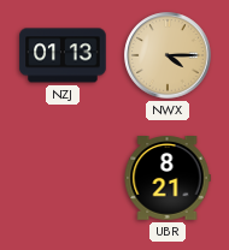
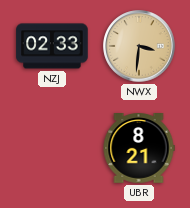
NZJ: 01:13 -> 02:33
NWX: 4:15 -> 3:31
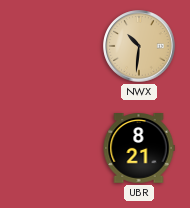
NZJ: 02:33 -> none
NWX: 3:31 -> 10:31
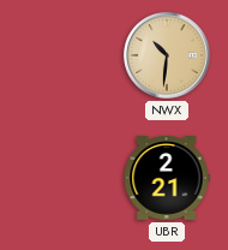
UBR: 8:21 -> 2:21
